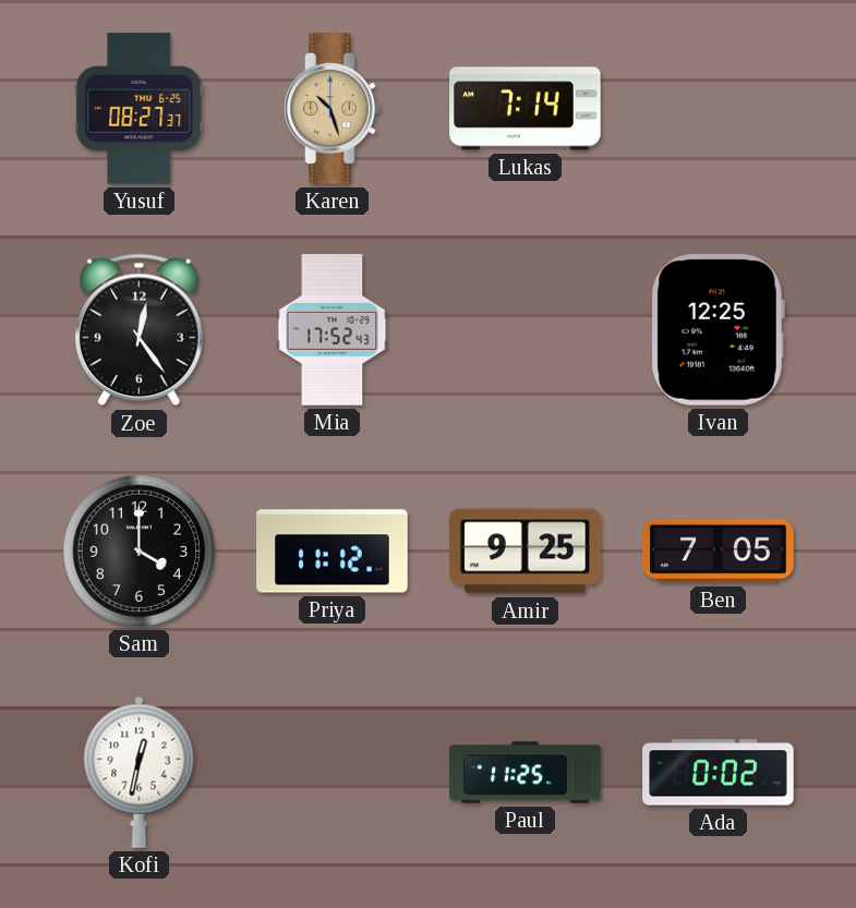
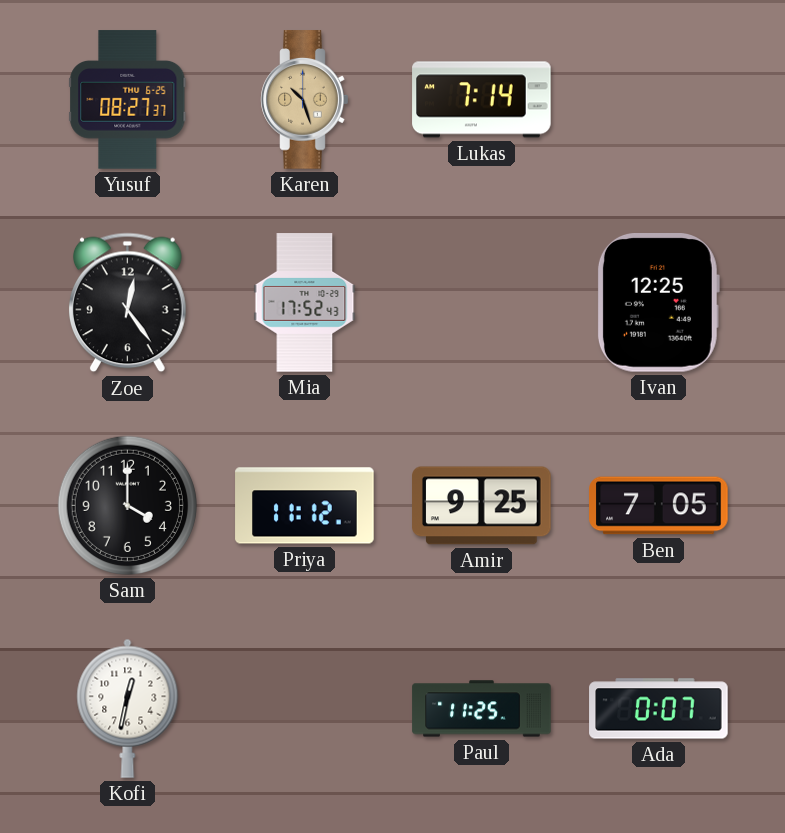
Ada: 0:02 -> 0:07
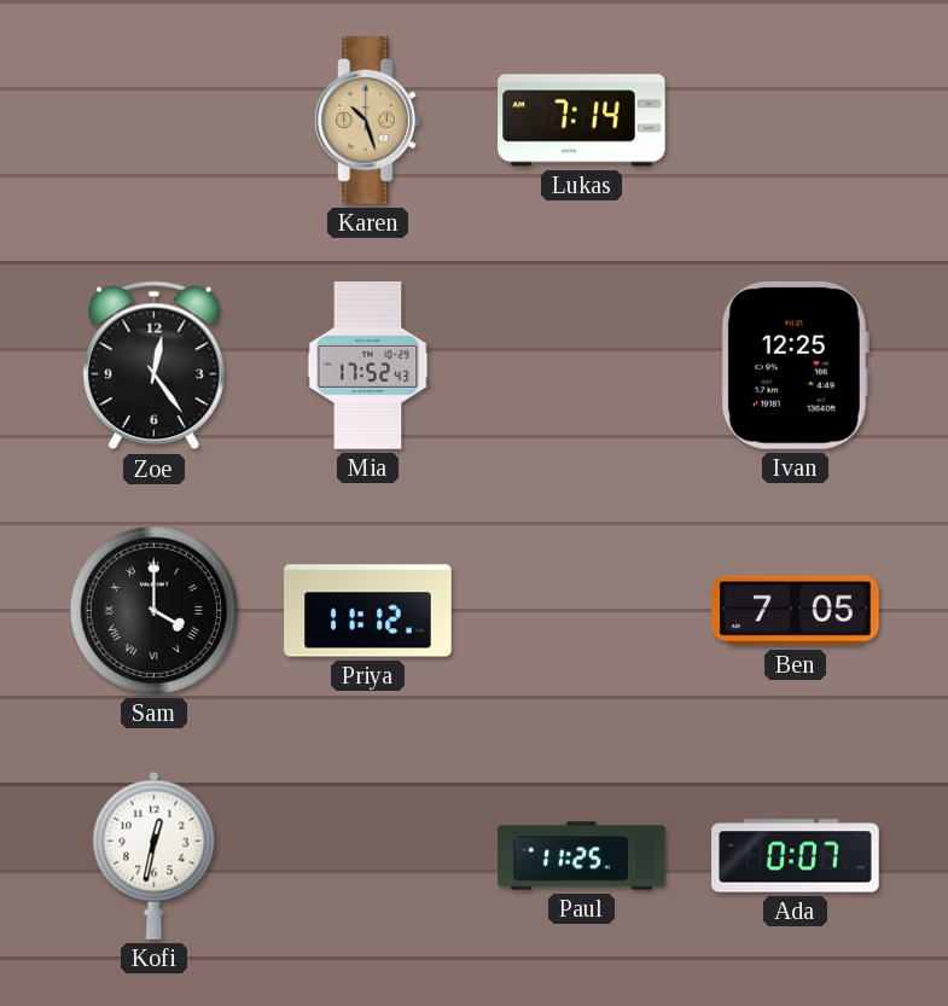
Yusuf: 08:27 -> none
Sam numerals: Arabic -> Roman
Amir: 9:25 -> none
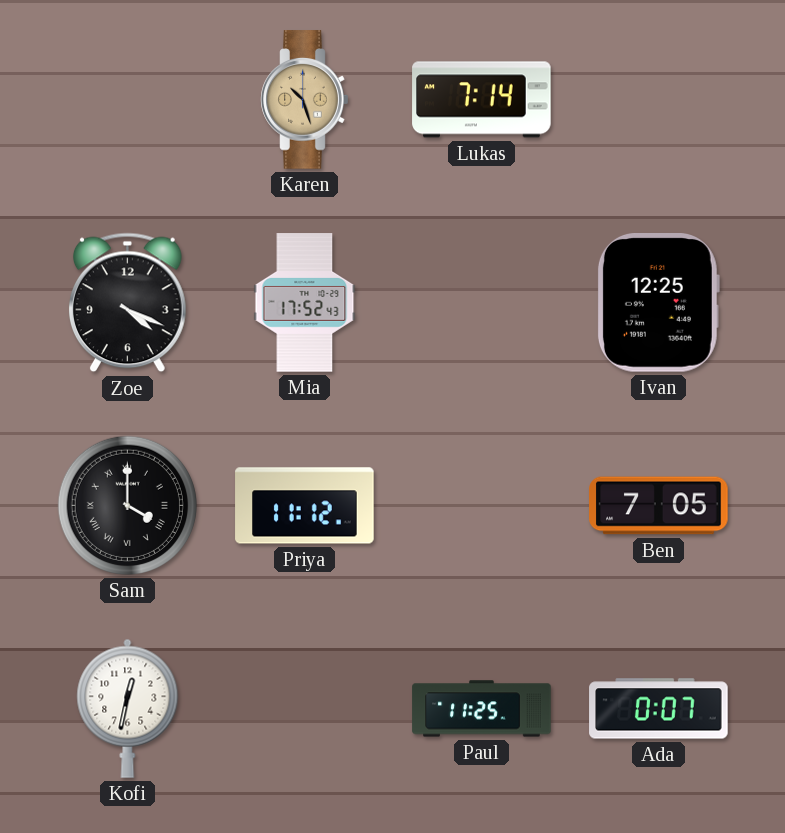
Zoe: 12:24 -> 4:19
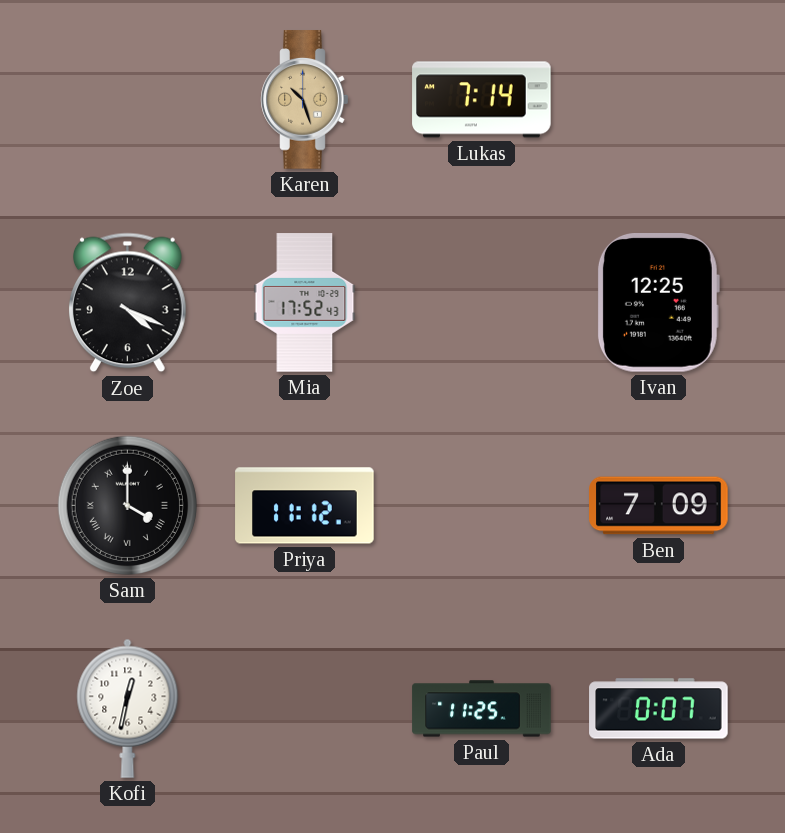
Ben: 7:05 -> 7:09
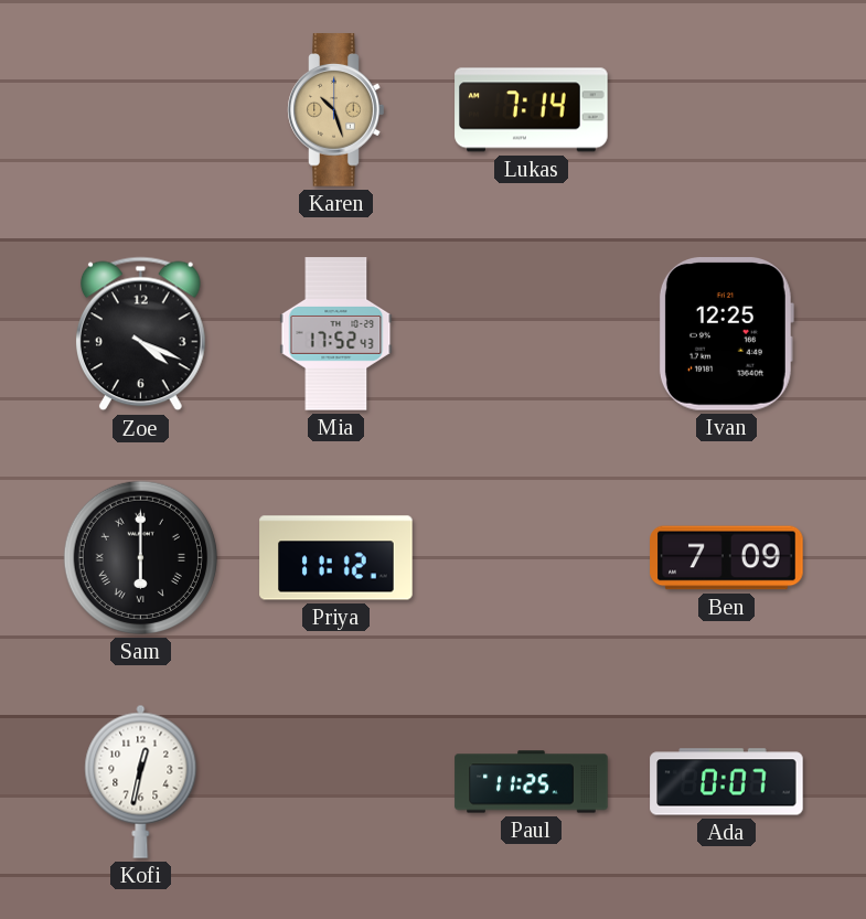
Sam: 4:00 -> 6:00
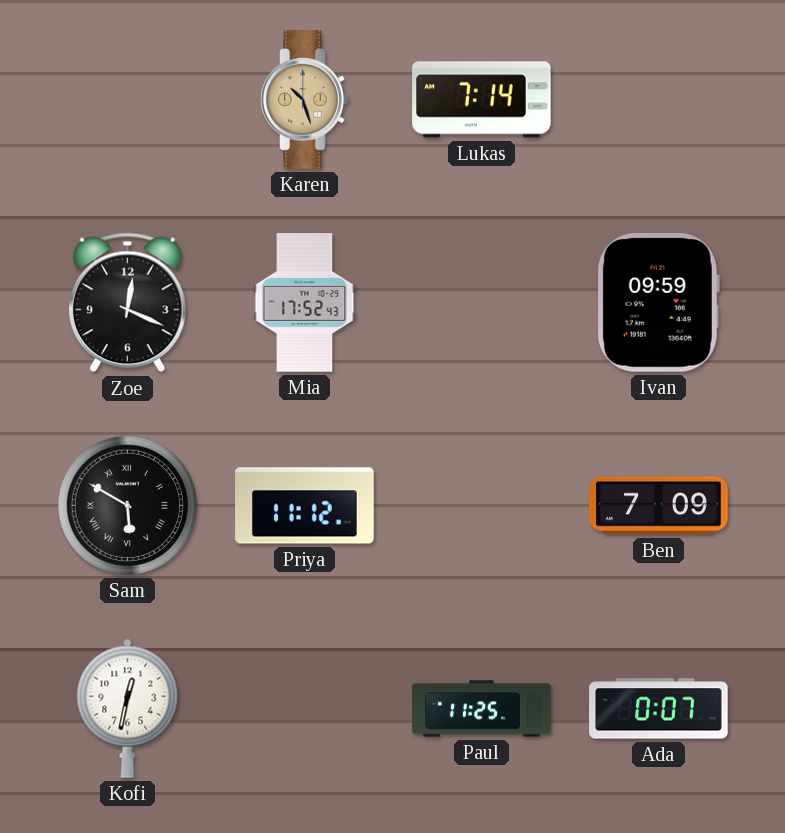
Zoe: 4:19 -> 12:19
Ivan: 12:25 -> 09:59
Sam: 6:00 -> 5:50
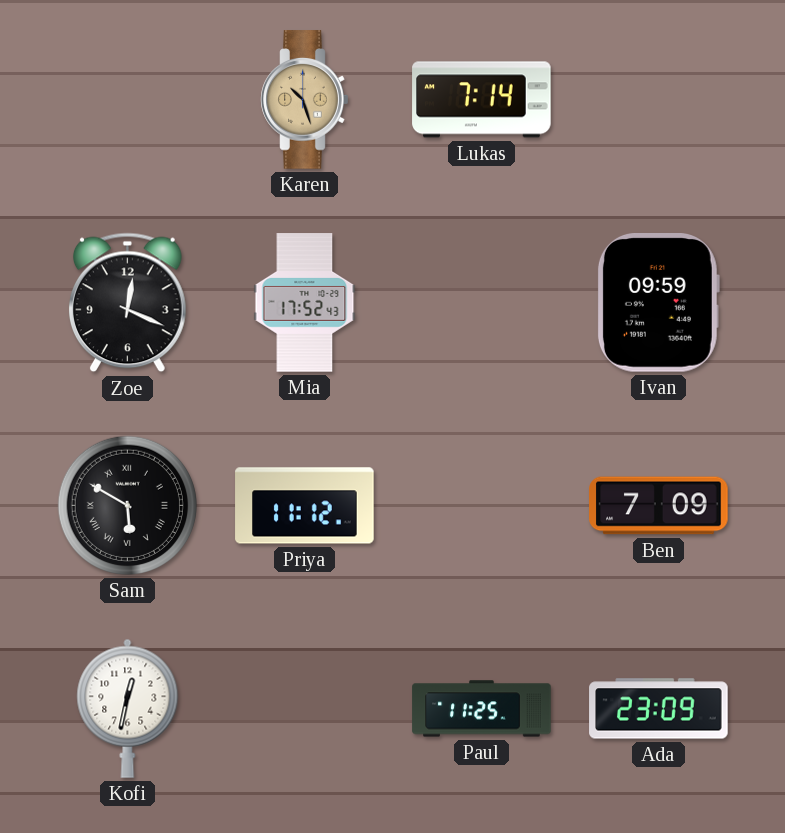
Ada: 0:07 -> 23:09
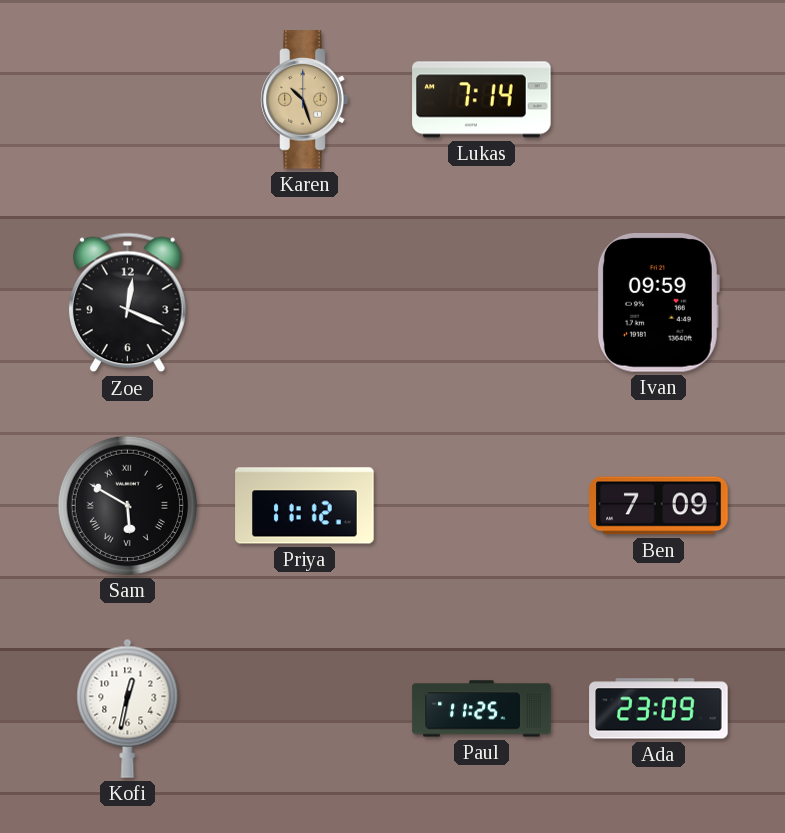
Mia: 17:52 -> none
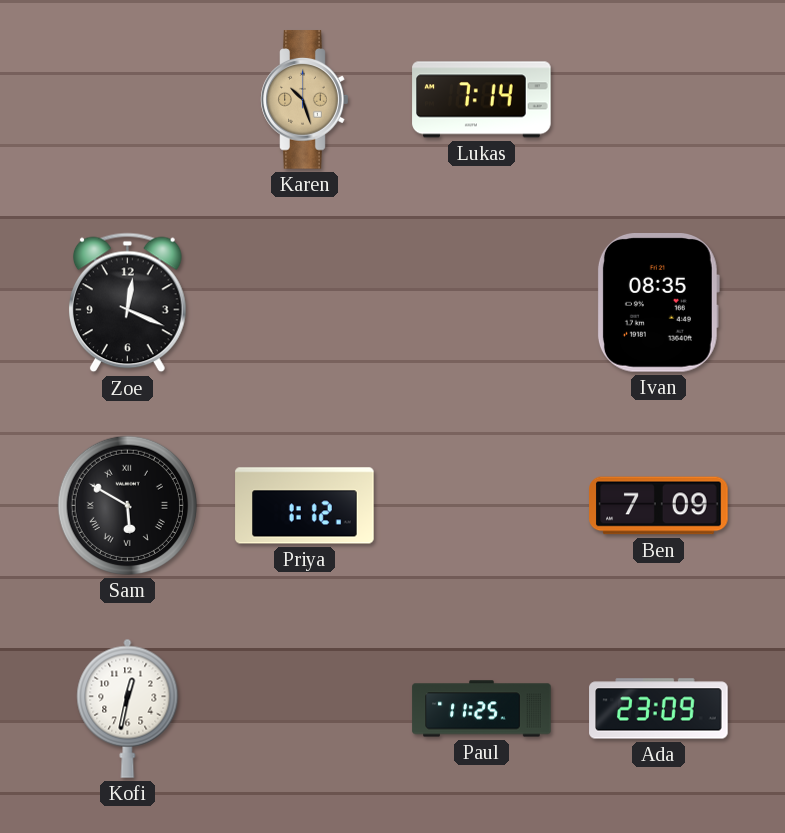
Ivan: 09:59 -> 08:35
Priya: 11:12 -> 1:12
